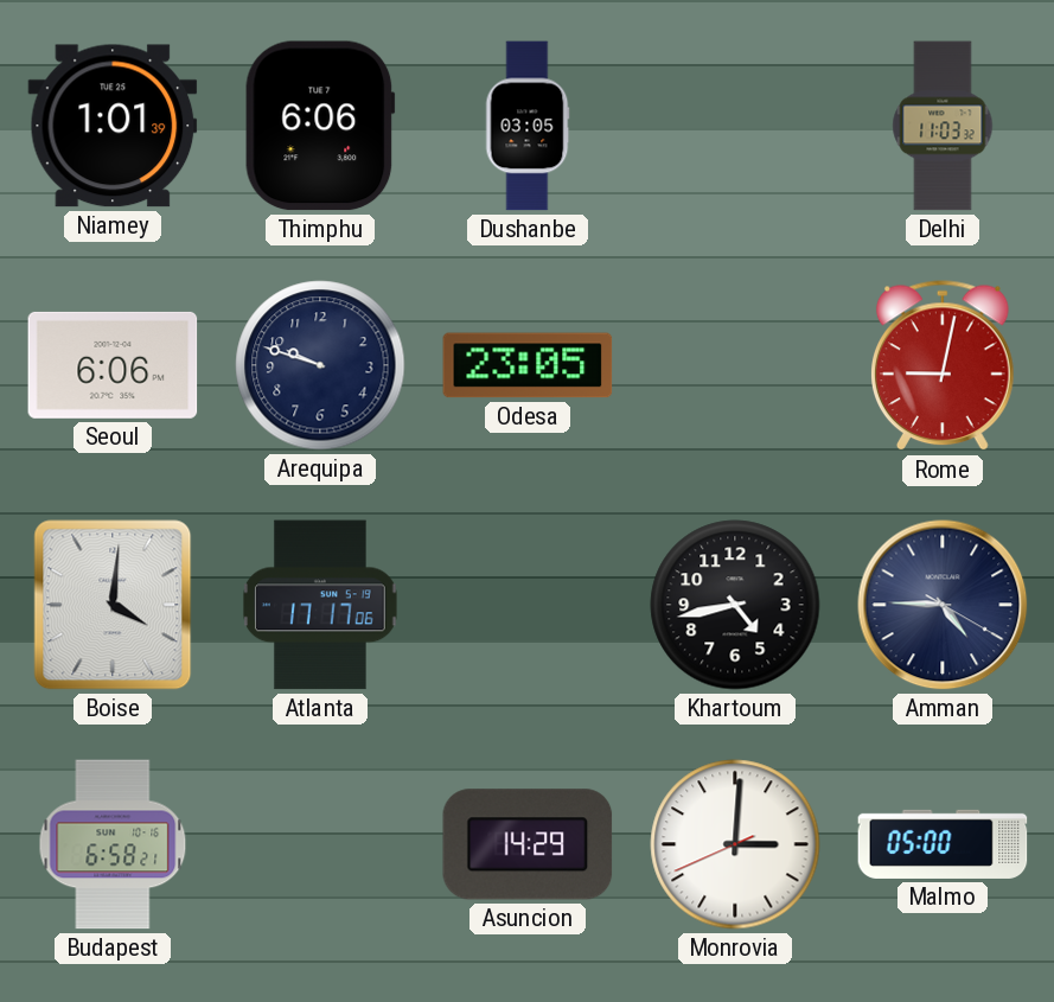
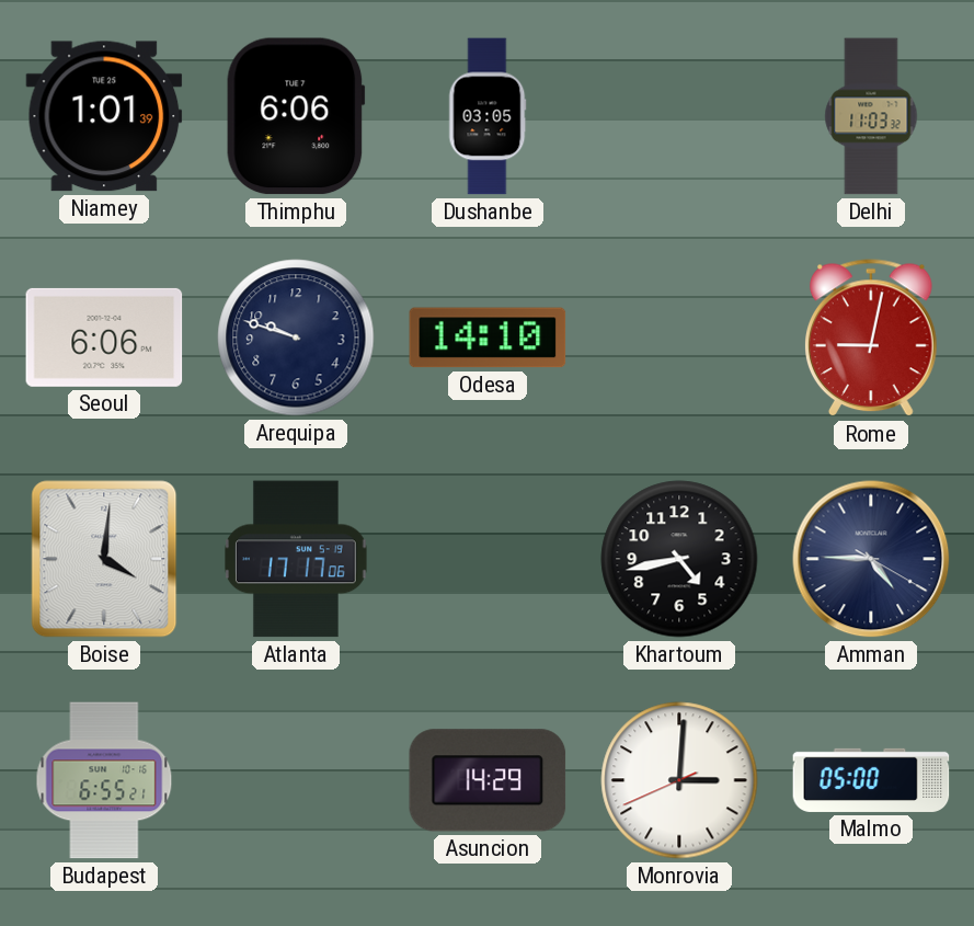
Odesa: 23:05 -> 14:10
Budapest: 6:58 -> 6:55
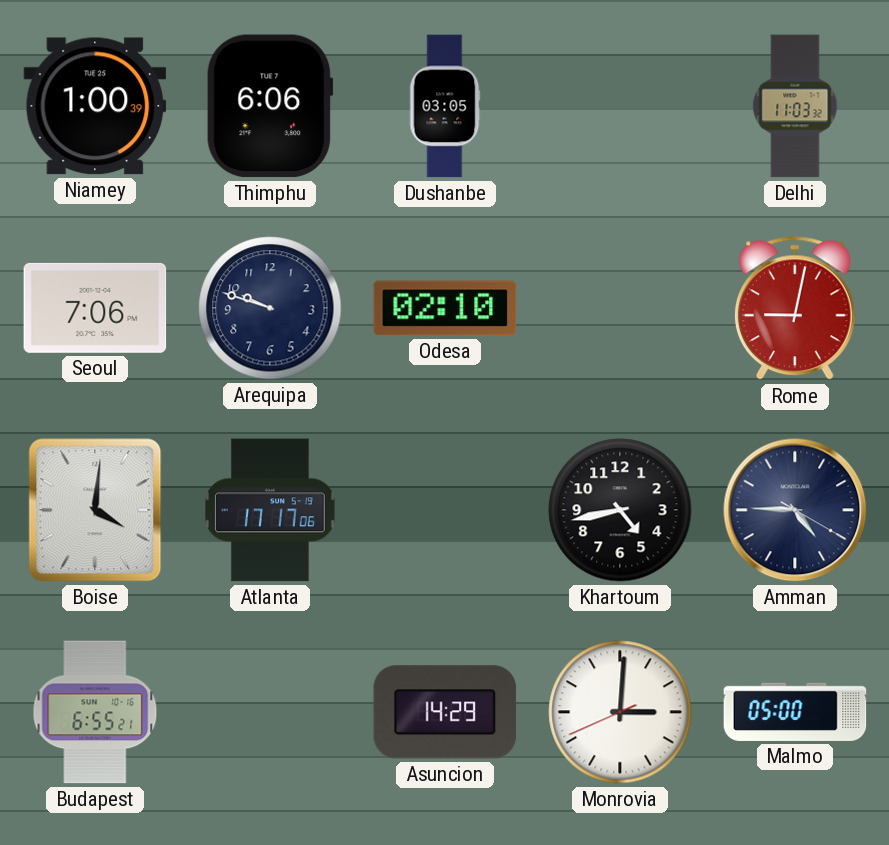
Niamey: 1:01 -> 1:00
Seoul: 6:06 -> 7:06
Odesa: 14:10 -> 02:10
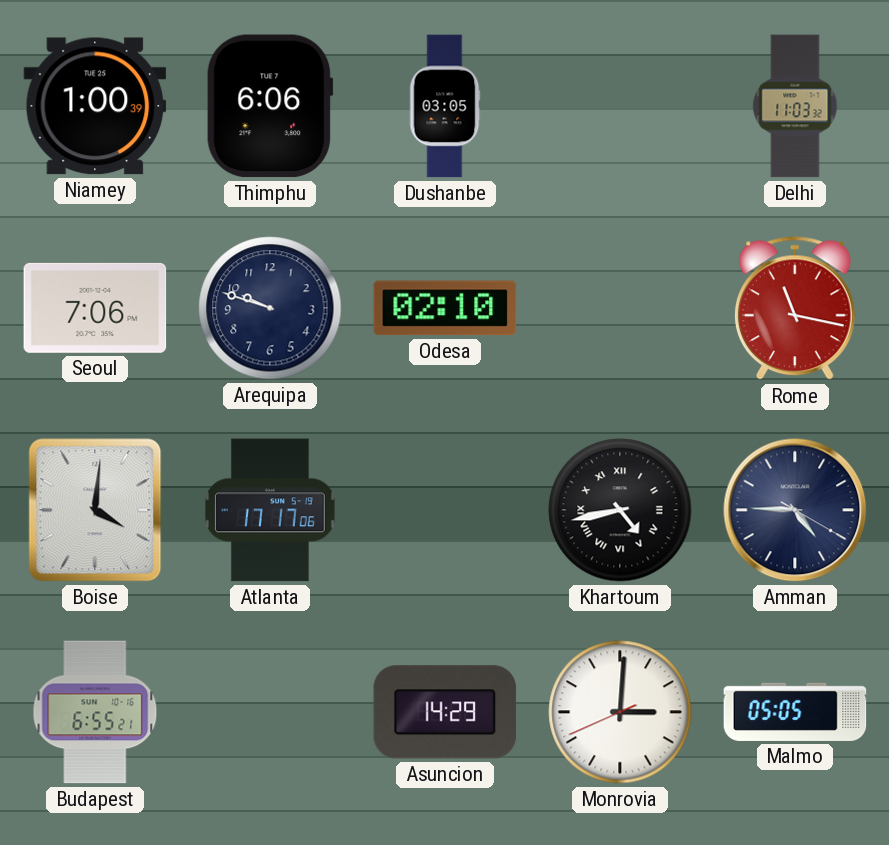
Rome: 9:02 -> 11:17
Khartoum numerals: Arabic -> Roman
Malmo: 05:00 -> 05:05
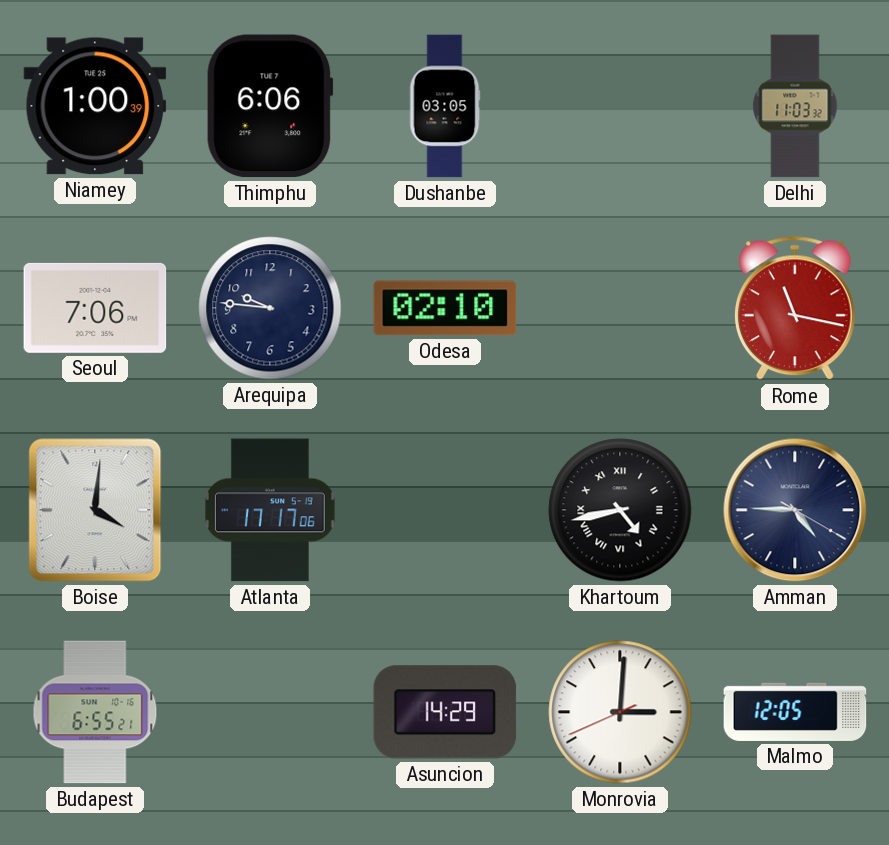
Arequipa: 9:48 -> 9:46
Malmo: 05:05 -> 12:05
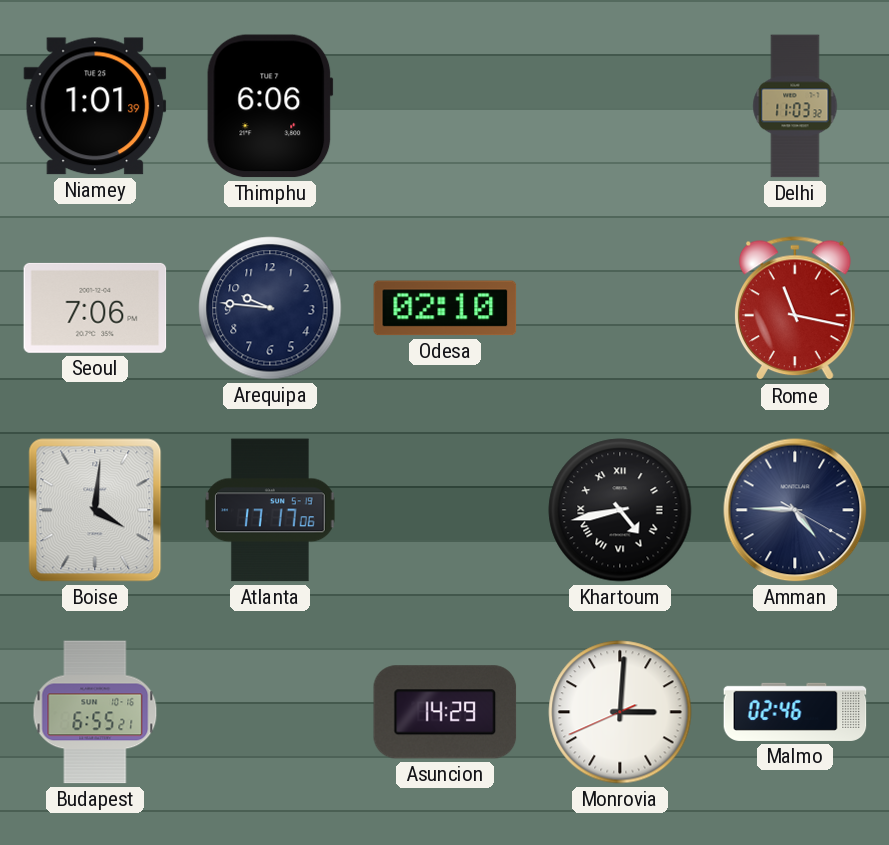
Niamey: 1:00 -> 1:01
Dushanbe: 03:05 -> none
Malmo: 12:05 -> 02:46
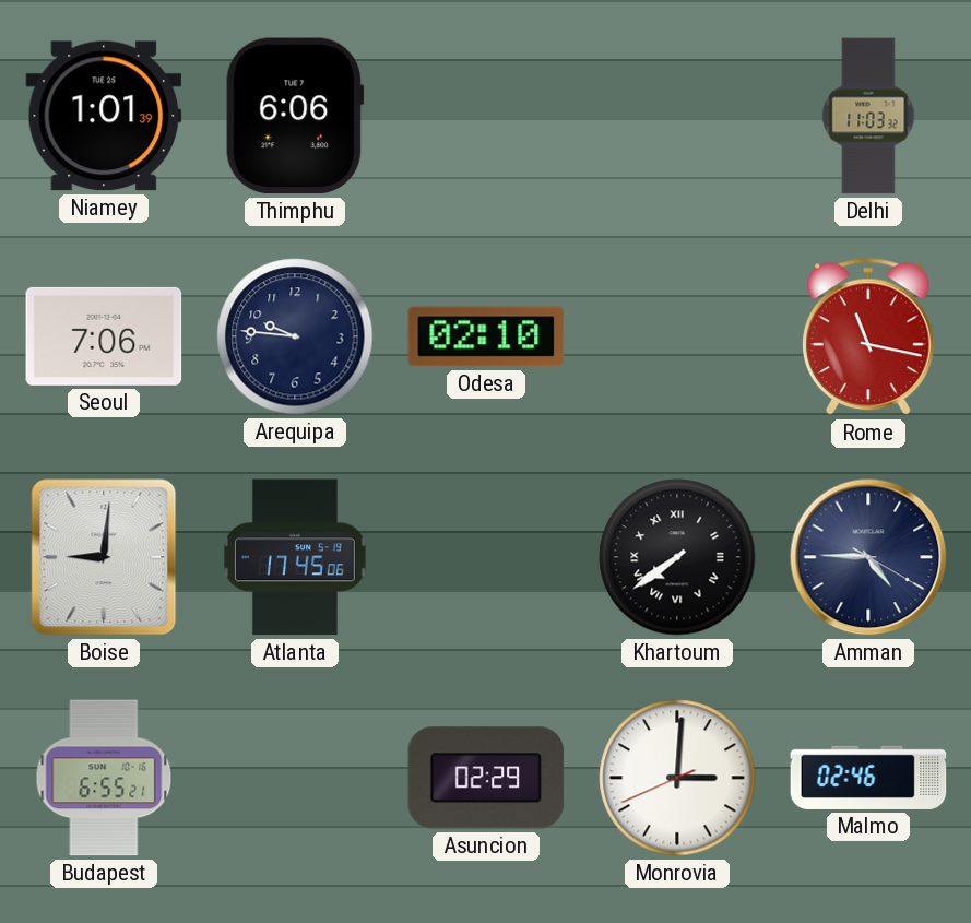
Boise: 4:01 -> 9:01
Atlanta: 17:17 -> 17:45
Khartoum: 4:43 -> 7:39
Asuncion: 14:29 -> 02:29
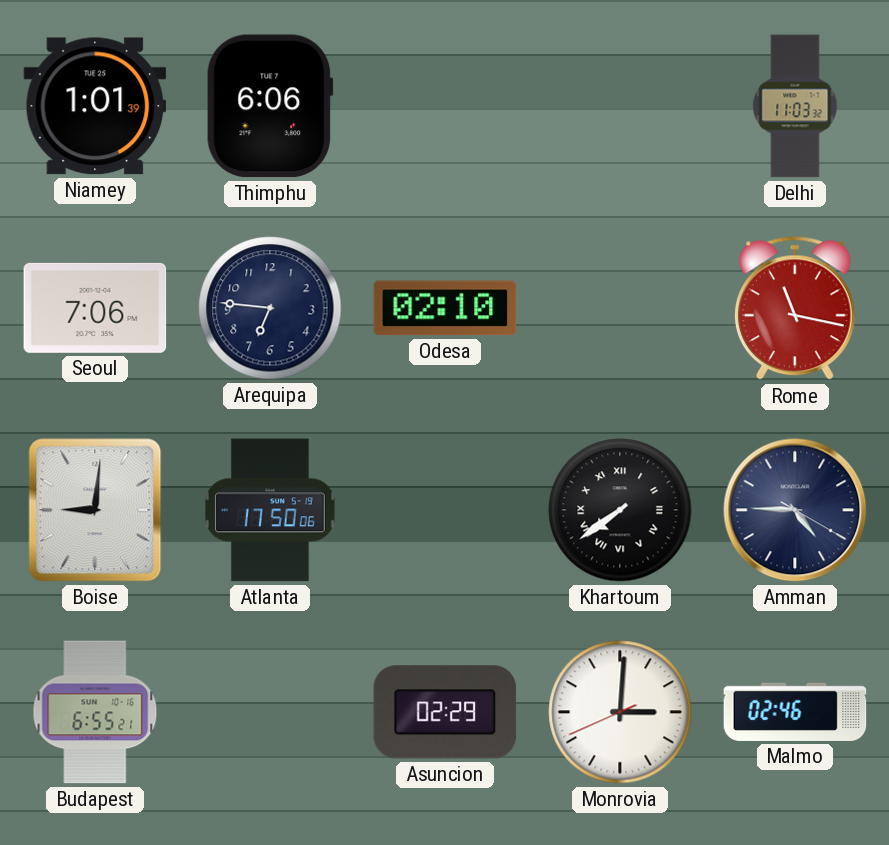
Arequipa: 9:46 -> 6:46
Atlanta: 17:45 -> 17:50
